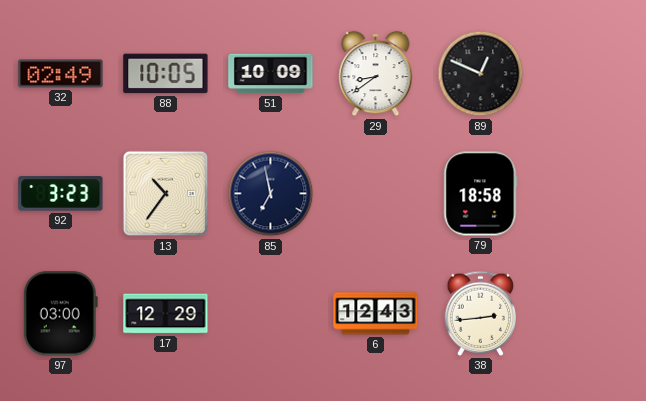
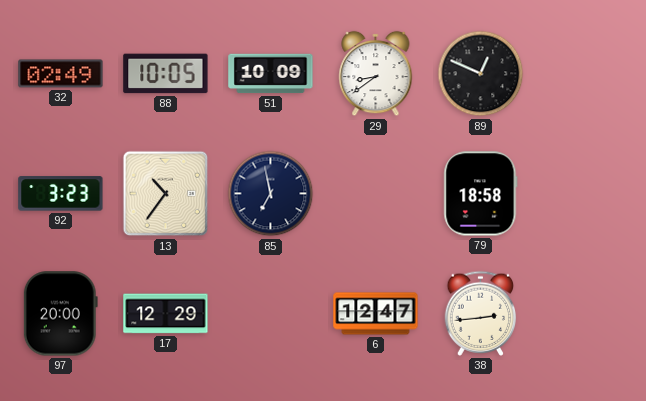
97: 03:00 -> 20:00
6: 12:43 -> 12:47
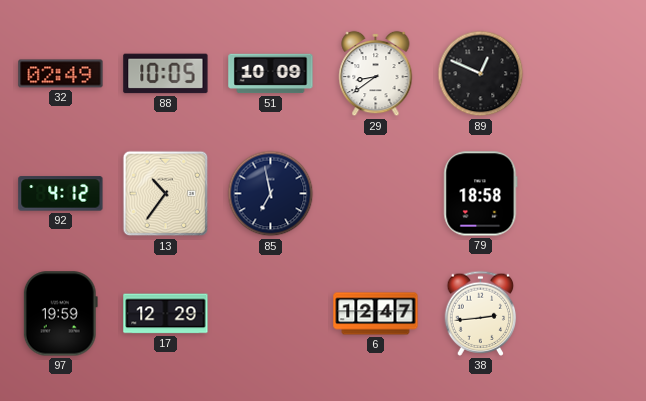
92: 3:23 -> 4:12
97: 20:00 -> 19:59
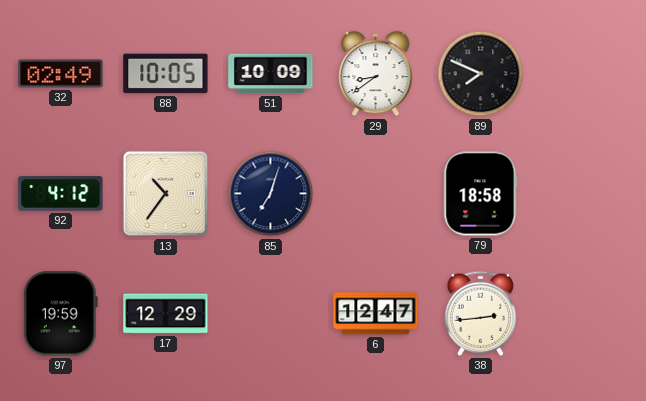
89: 12:49 -> 7:49
85: 6:58 -> 7:03
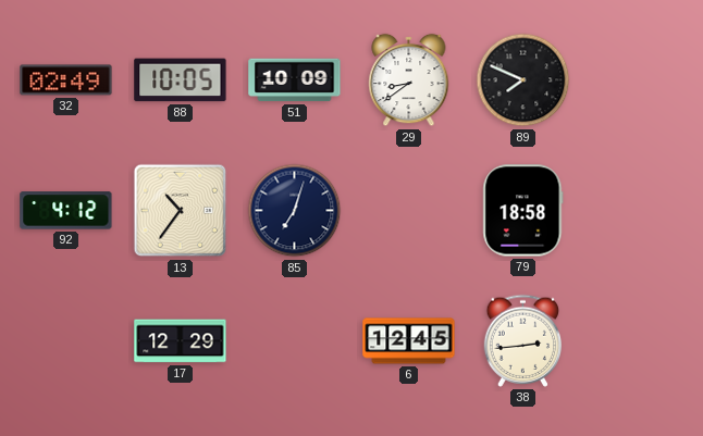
97: 19:59 -> none
6: 12:47 -> 12:45
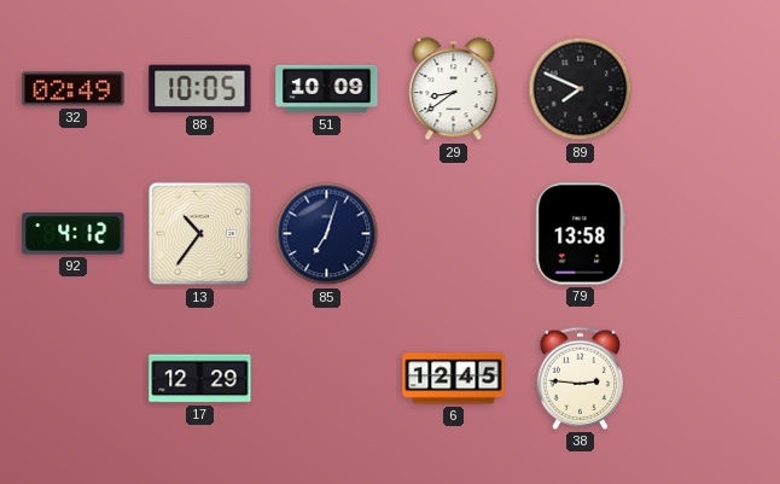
79: 18:58 -> 13:58
38: 2:44 -> 2:46
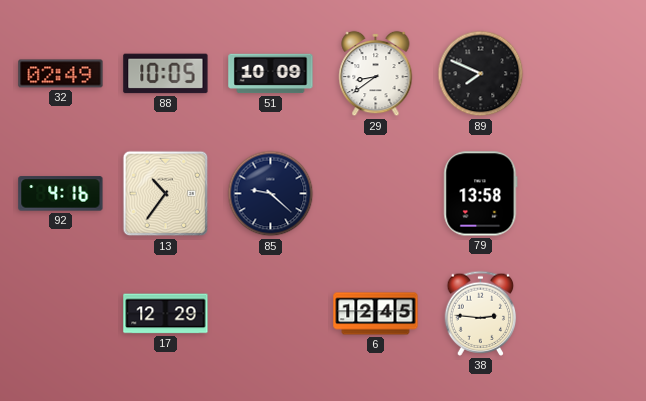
92: 4:12 -> 4:16
85: 7:03 -> 9:22
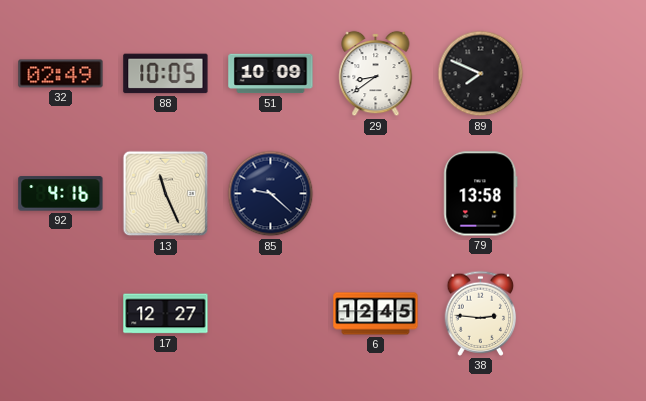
13: 10:36 -> 11:26
17: 12:29 -> 12:27
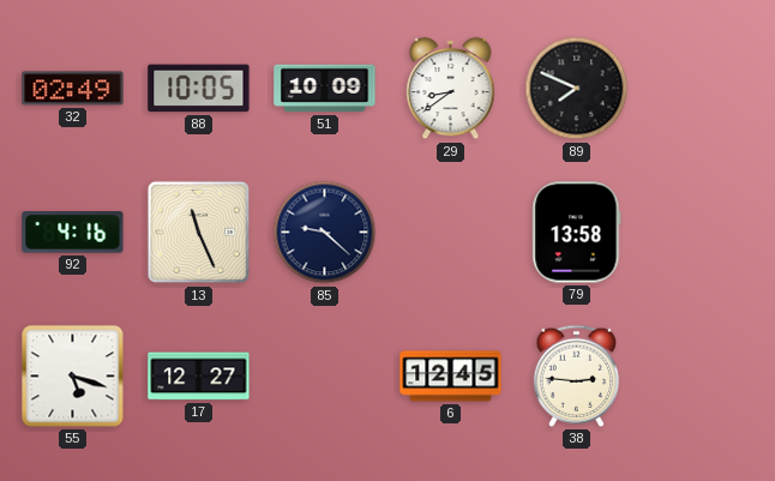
55: none -> 5:18
